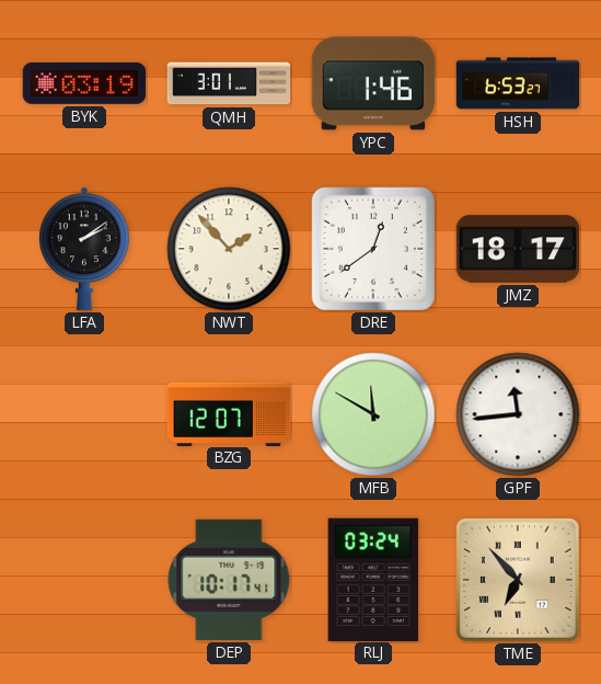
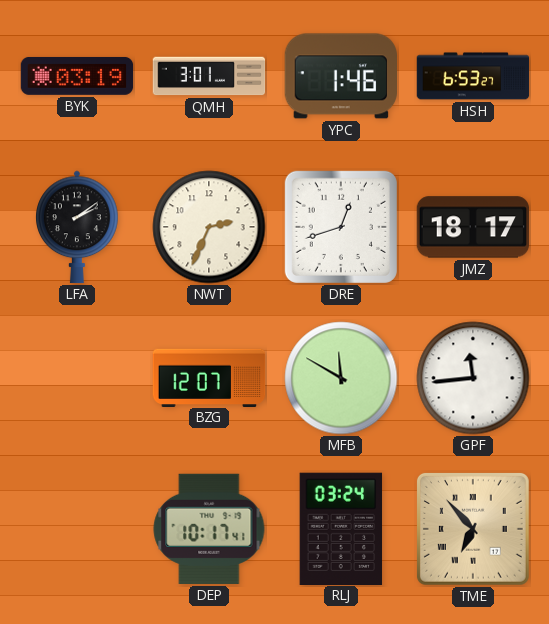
NWT: 1:53 -> 2:34
DRE: 12:39 -> 12:42
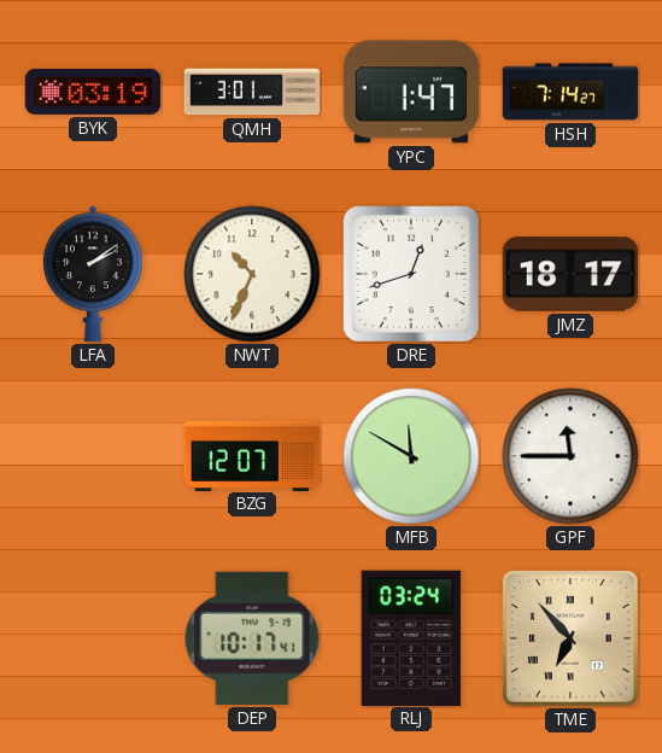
YPC: 1:46 -> 1:47
HSH: 6:53 -> 7:14
NWT: 2:34 -> 10:34
GPF: 11:44 -> 11:45
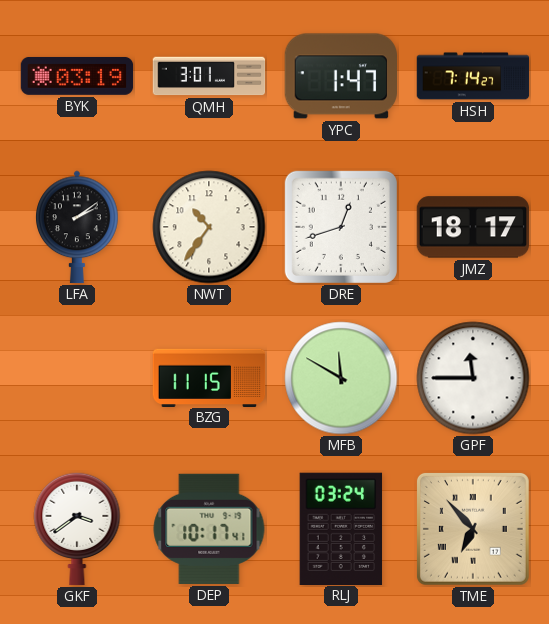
NWT: 10:34 -> 10:36
BZG: 12:07 -> 11:15
GKF: none -> 3:39
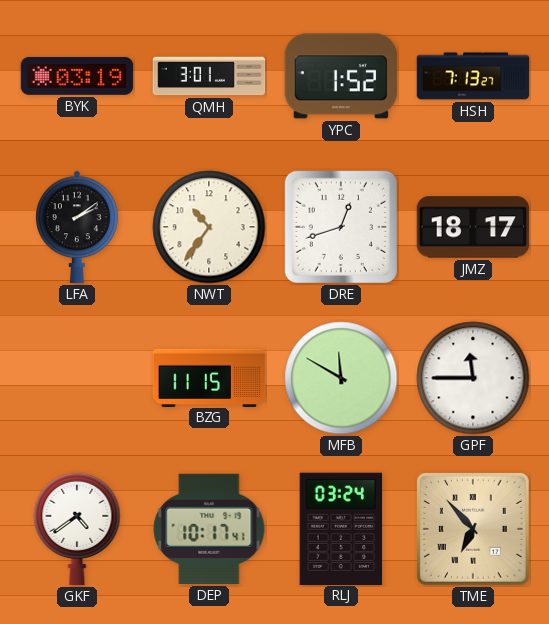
YPC: 1:47 -> 1:52
HSH: 7:14 -> 7:13
GKF: 3:39 -> 4:39
